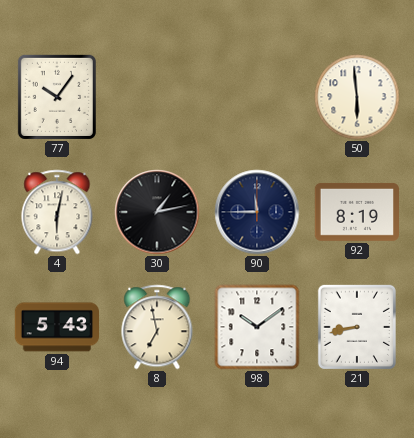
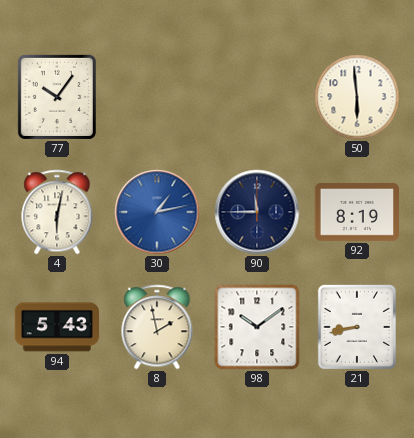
30 dial: black -> blue
8: 6:58 -> 1:58
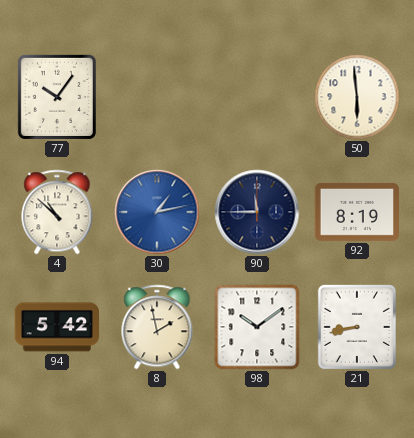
4: 6:02 -> 10:52
94: 5:43 -> 5:42
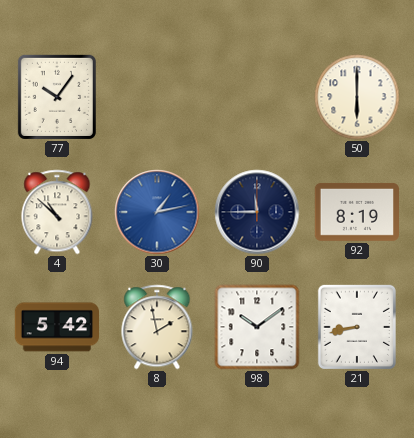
50: 5:59 -> 6:00
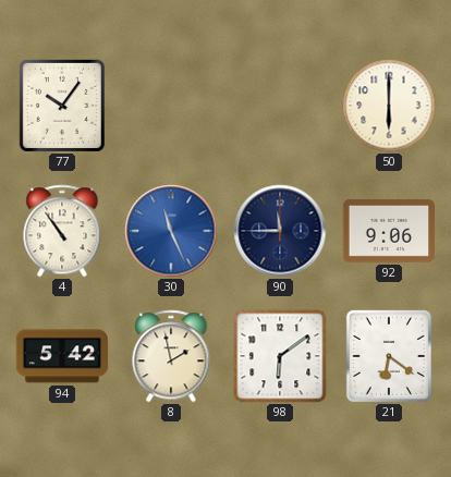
4: 10:52 -> 10:54
30: 1:13 -> 11:26
92: 8:19 -> 9:06
98: 10:09 -> 6:09
21: 8:43 -> 6:21
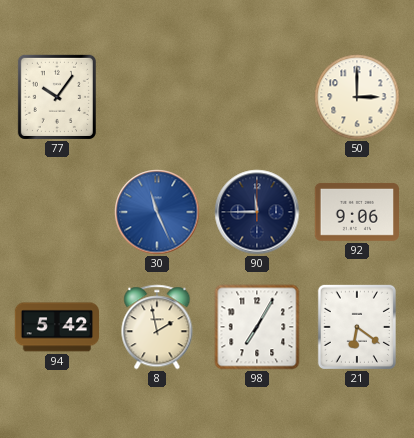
50: 6:00 -> 3:00
4: 10:54 -> none
98: 6:09 -> 7:05
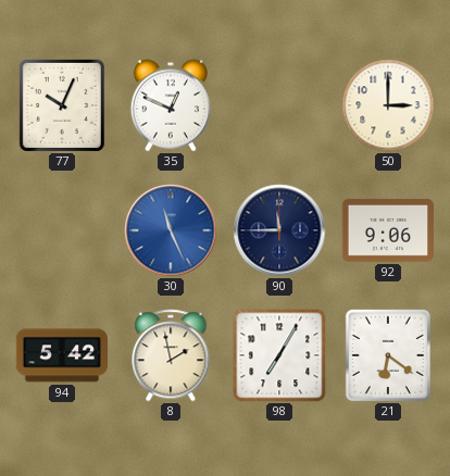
77: 10:06 -> 10:04
35: none -> 12:49
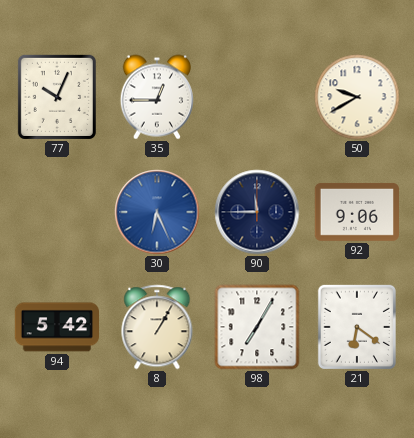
35: 12:49 -> 12:45
50: 3:00 -> 9:40
30: 11:26 -> 6:26
8: 1:58 -> 1:05
